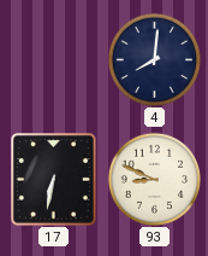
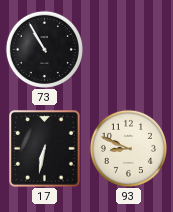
73: none -> 10:55
4: 8:01 -> none
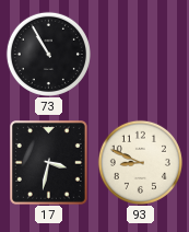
17: 6:32 -> 3:32
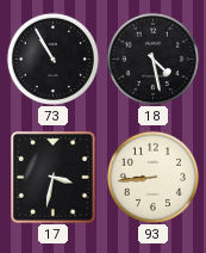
18: none -> 4:28
93: 8:49 -> 8:44
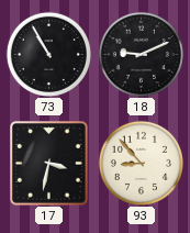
18: 4:28 -> 9:11
93: 8:44 -> 8:53
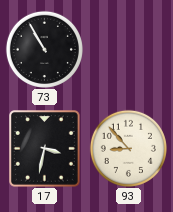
18: 9:11 -> none
